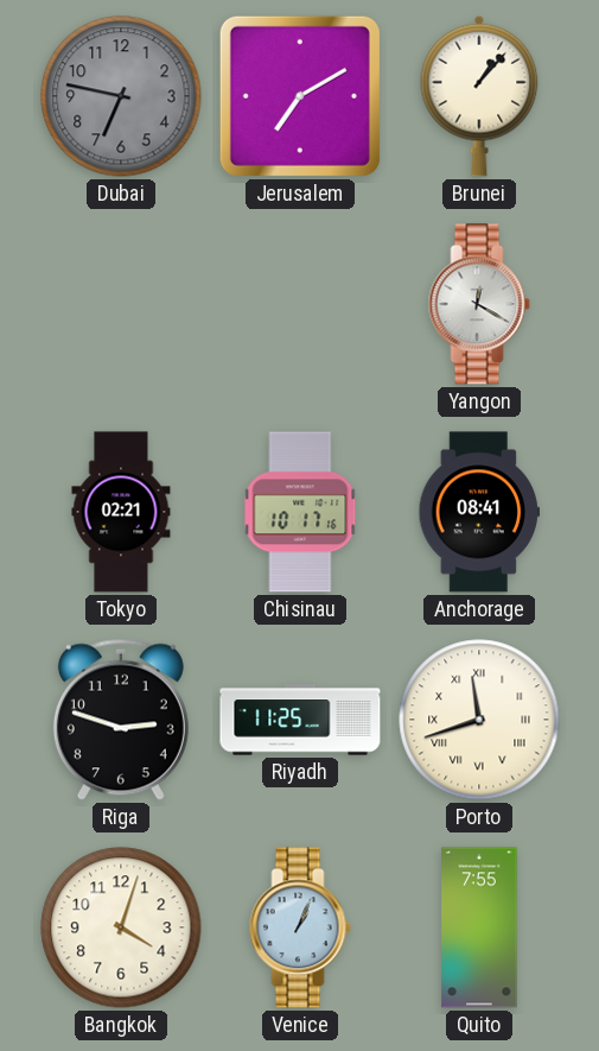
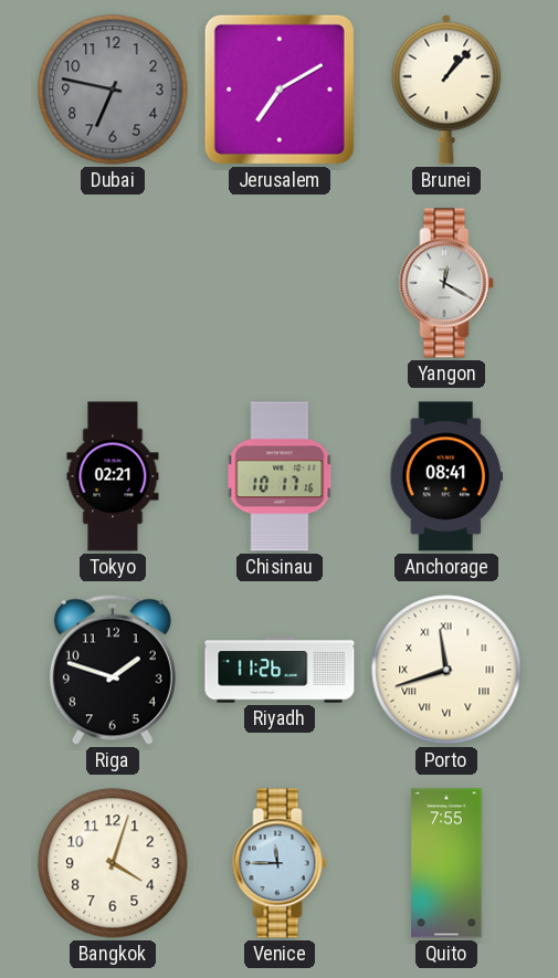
Riga: 2:48 -> 1:48
Riyadh: 11:25 -> 11:26
Venice: 1:04 -> 11:45
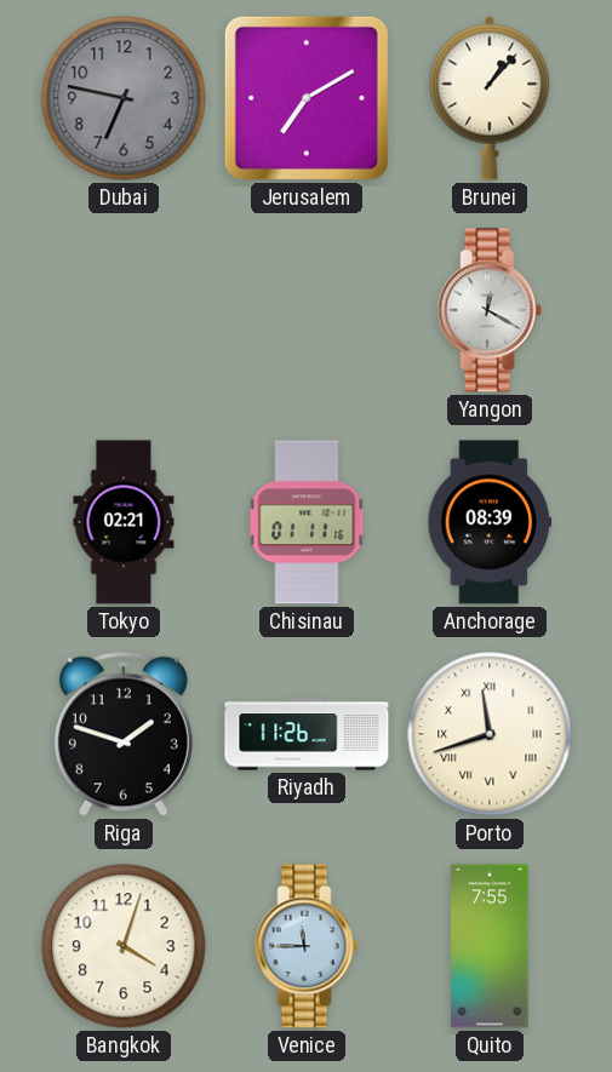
Chisinau: 10:17 -> 01:11
Anchorage: 08:41 -> 08:39
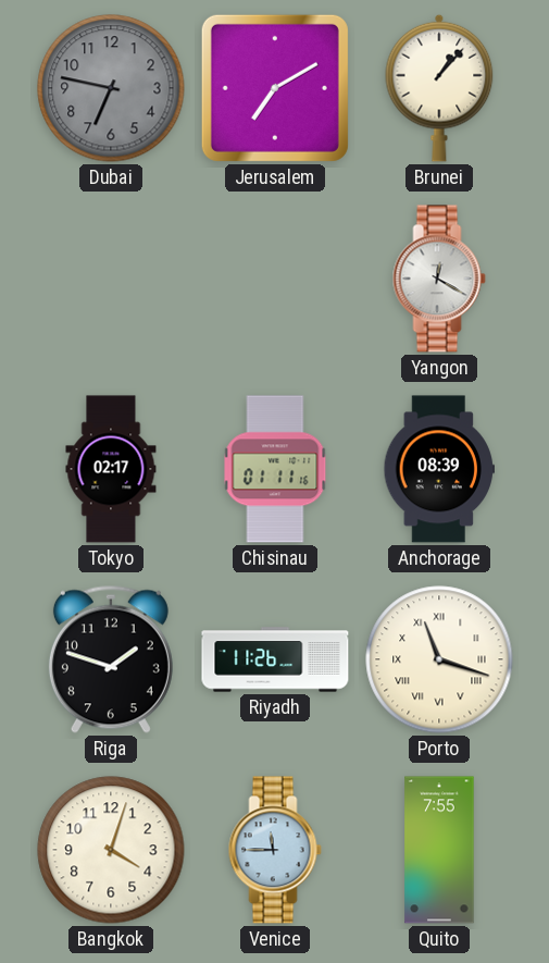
Tokyo: 02:21 -> 02:17
Porto: 11:42 -> 11:18
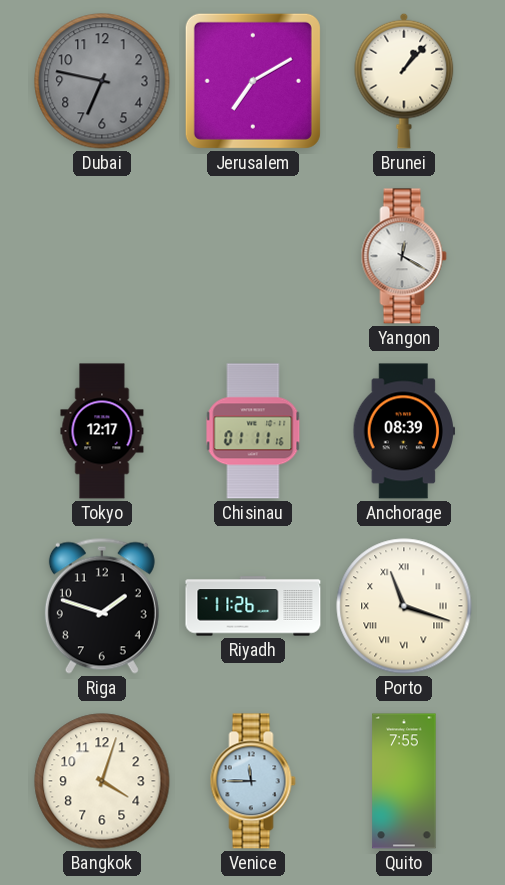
Tokyo: 02:17 -> 12:17
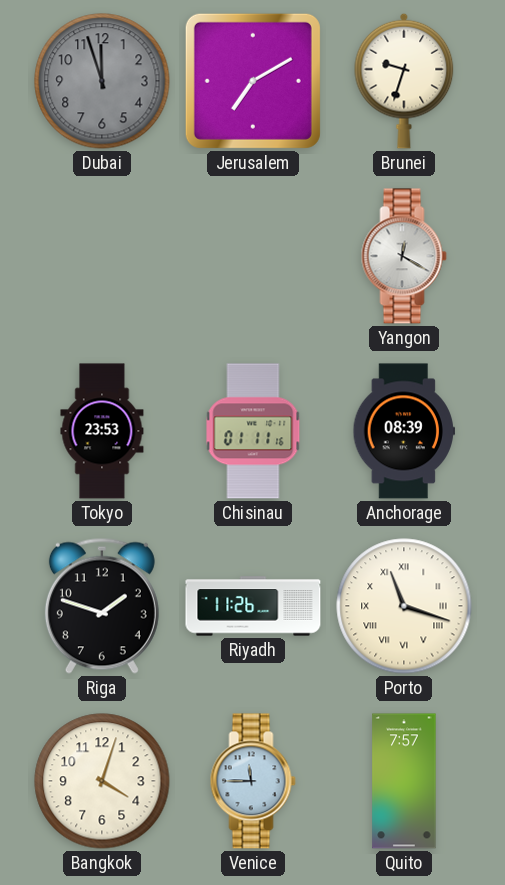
Dubai: 6:47 -> 11:57
Brunei: 1:07 -> 9:33
Tokyo: 12:17 -> 23:53
Quito: 7:55 -> 7:57
